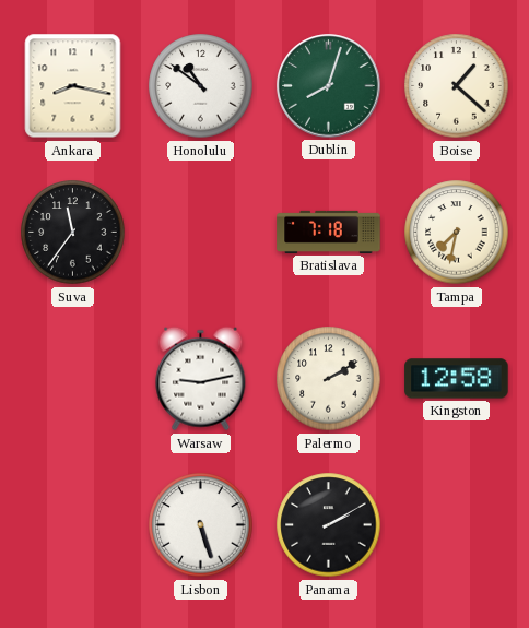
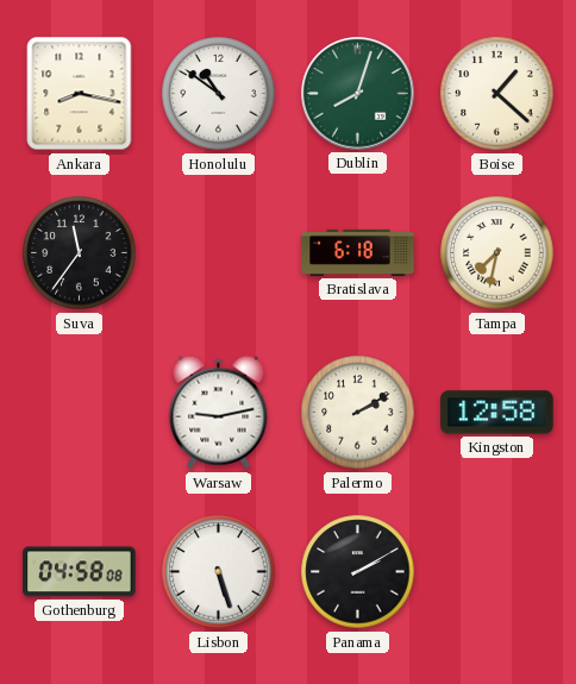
Bratislava: 7:18 -> 6:18
Gothenburg: none -> 04:58
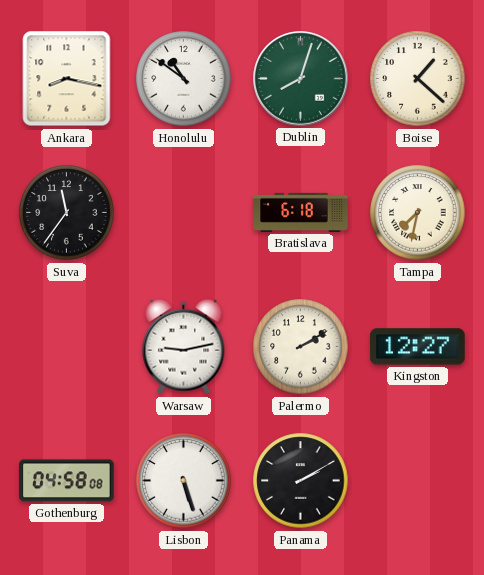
Kingston: 12:58 -> 12:27
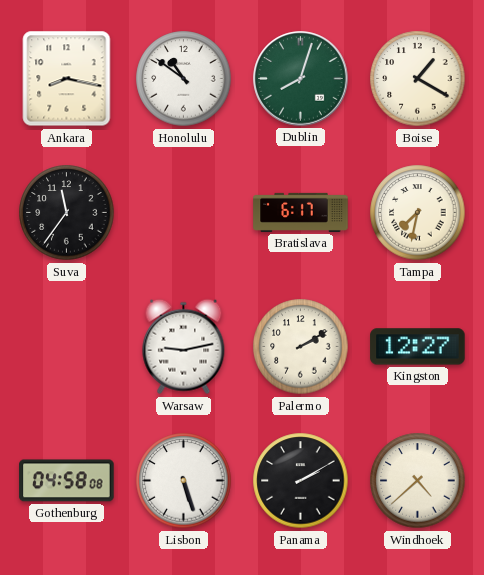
Boise: 1:22 -> 1:20
Bratislava: 6:18 -> 6:17
Windhoek: none -> 4:38
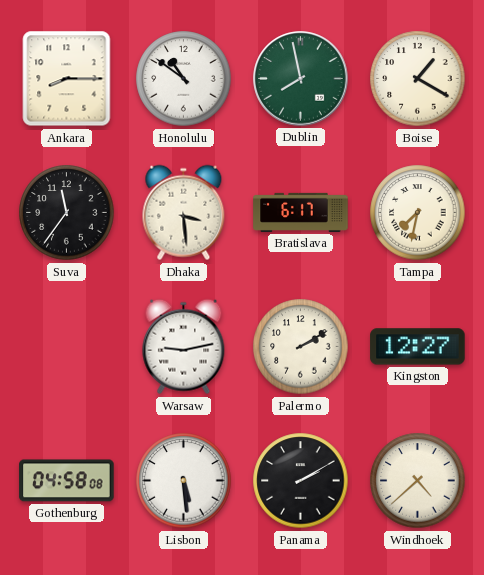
Ankara: 8:17 -> 8:15
Dublin: 8:03 -> 7:58
Dhaka: none -> 3:29
Lisbon: 5:27 -> 5:29
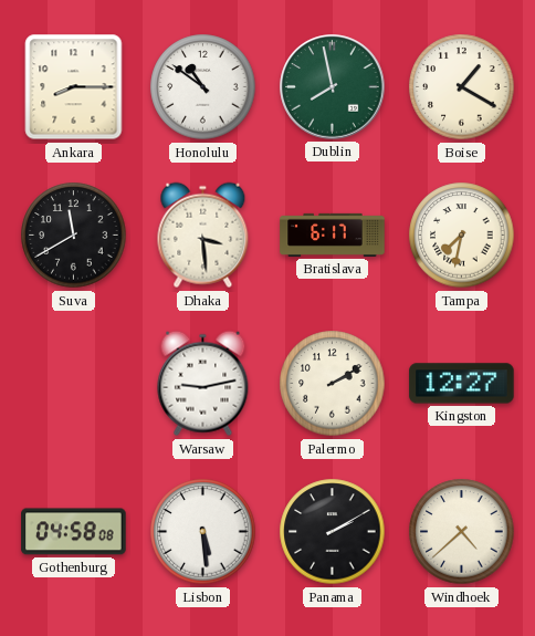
Suva: 11:36 -> 11:40
